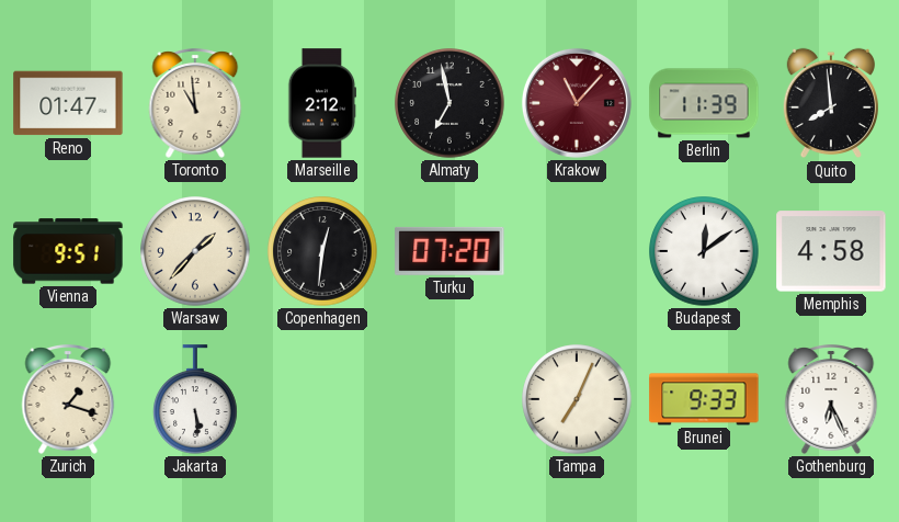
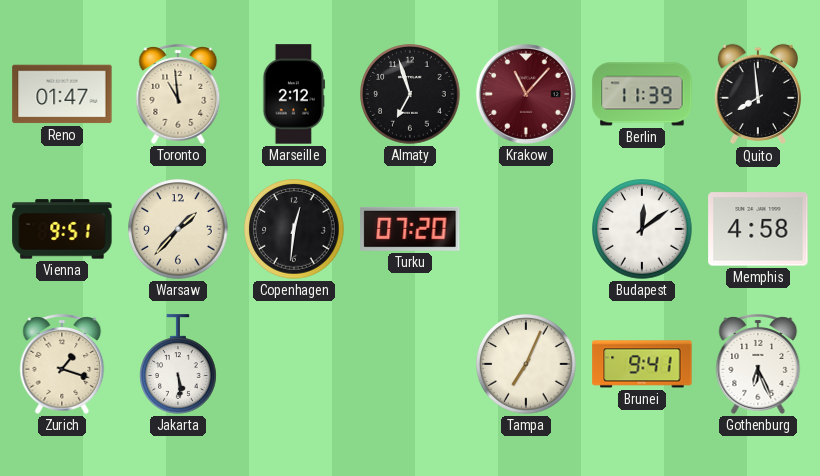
Almaty: 6:58 -> 6:57
Brunei: 9:33 -> 9:41
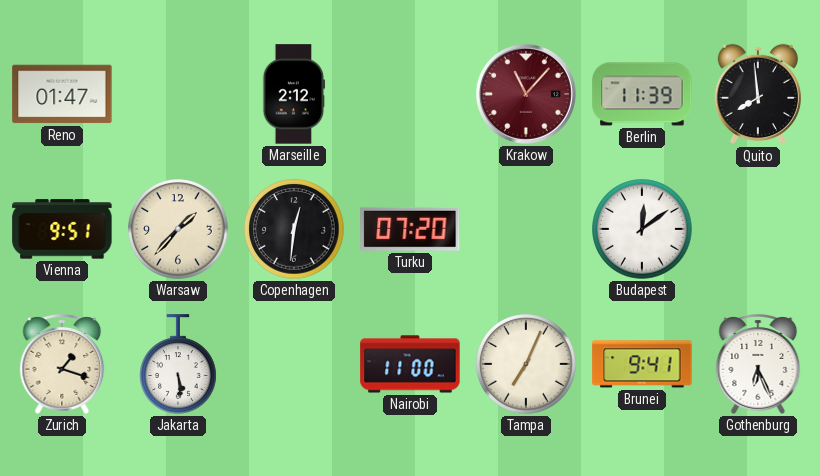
Toronto: 10:59 -> none
Almaty: 6:57 -> none
Memphis: 4:58 -> none
Nairobi: none -> 11:00
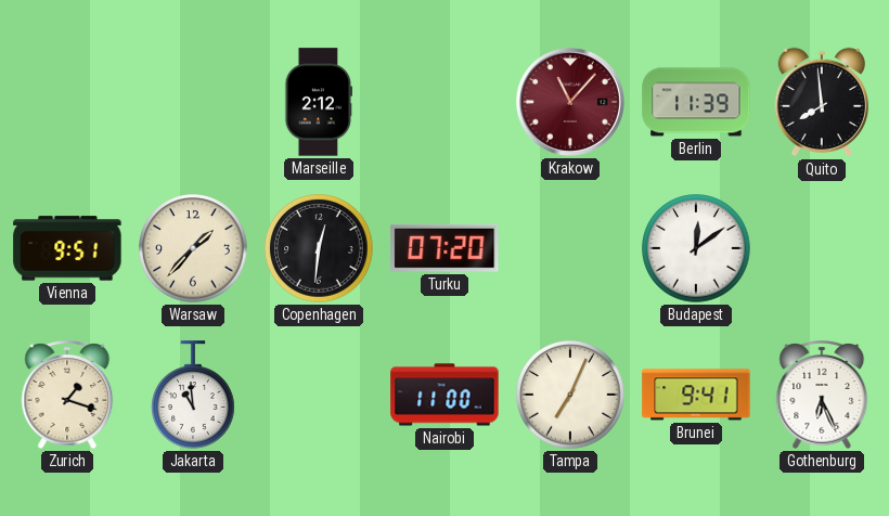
Reno: 01:47 -> none
Jakarta: 5:29 -> 10:59
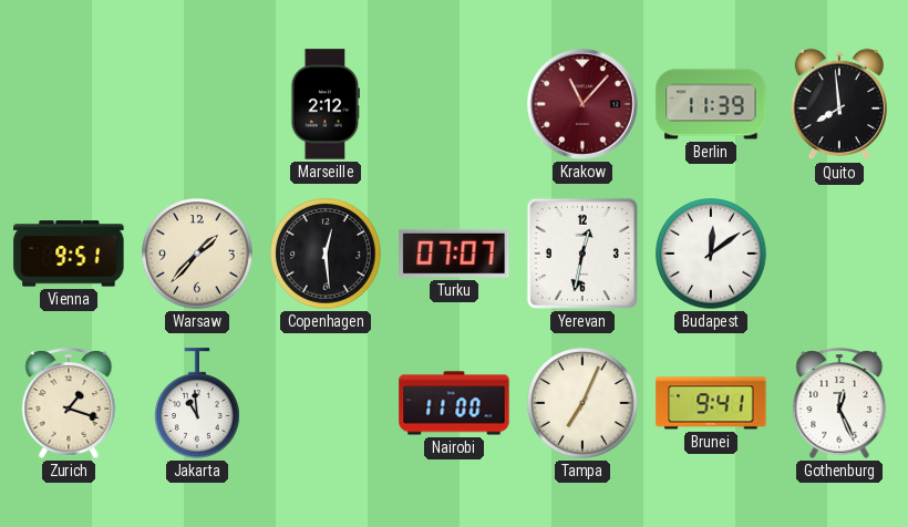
Copenhagen: 12:31 -> 12:29
Turku: 07:20 -> 07:07
Yerevan: none -> 12:32
Gothenburg: 6:26 -> 12:26
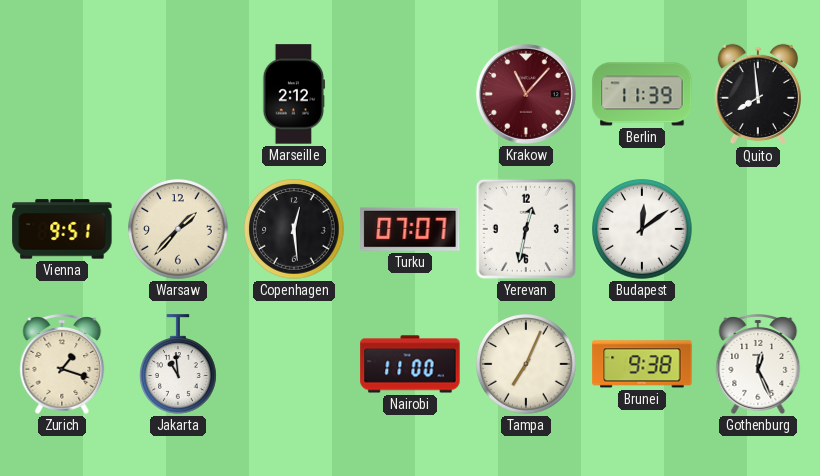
Brunei: 9:41 -> 9:38
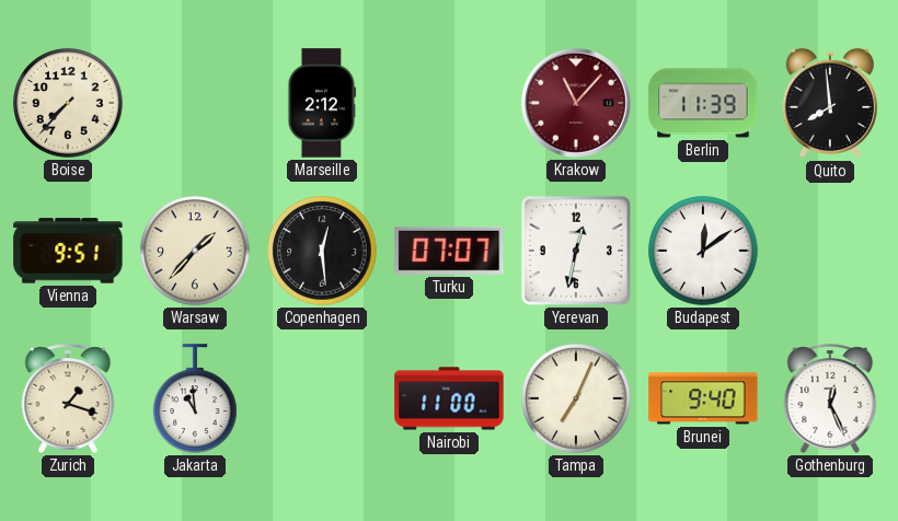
Boise: none -> 7:37
Brunei: 9:38 -> 9:40
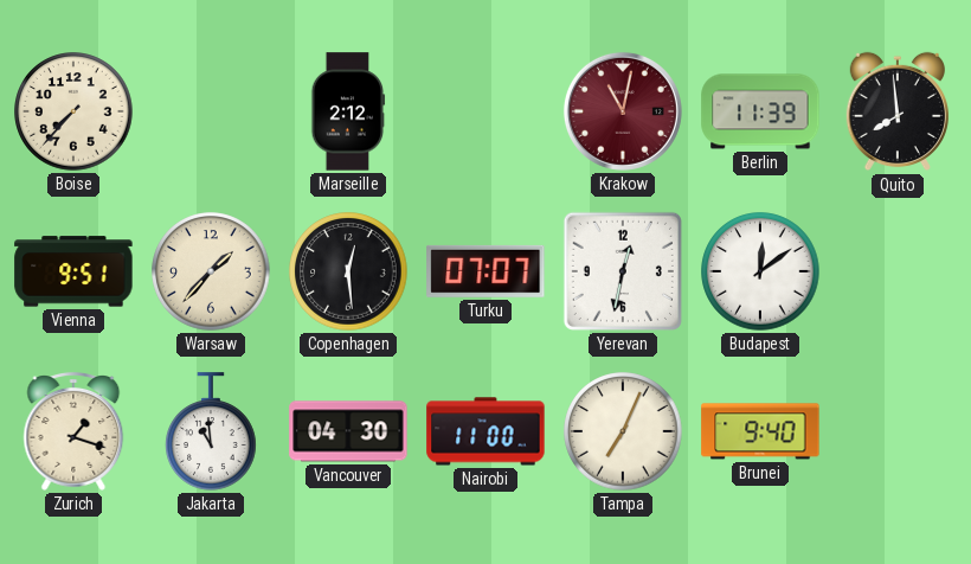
Krakow: 11:07 -> 11:02
Vancouver: none -> 04:30
Gothenburg: 12:26 -> none
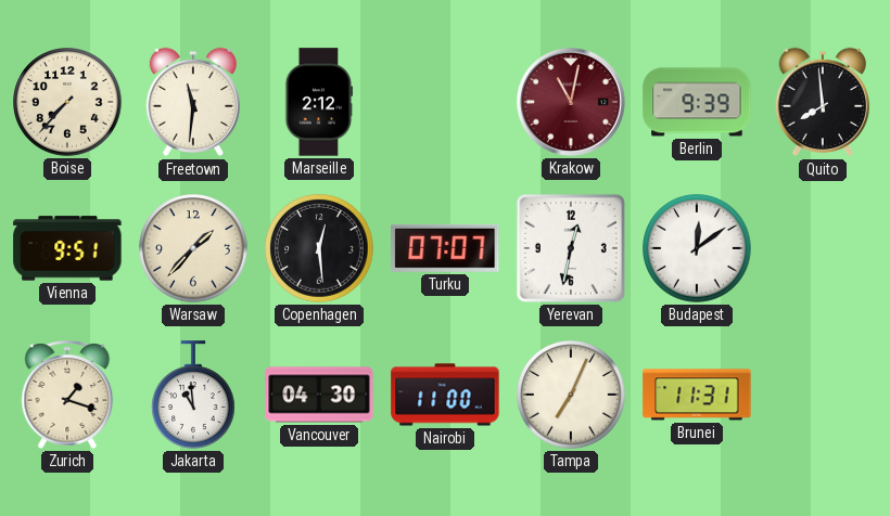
Freetown: none -> 11:31
Berlin: 11:39 -> 9:39
Brunei: 9:40 -> 11:31
